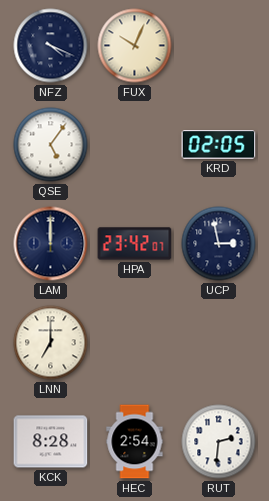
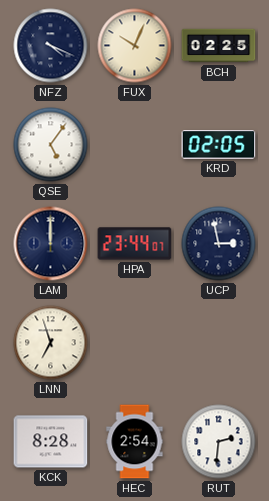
BCH: none -> 02:25
HPA: 23:42 -> 23:44
LNN: 7:00 -> 6:57
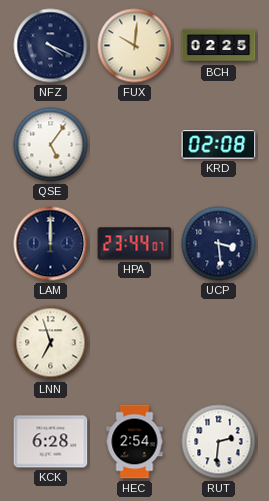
FUX: 10:04 -> 10:01
KRD: 02:05 -> 02:08
UCP: 2:58 -> 3:29
KCK: 8:28 -> 6:28
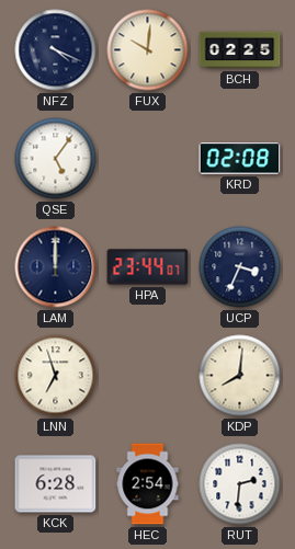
UCP: 3:29 -> 3:34
KDP: none -> 8:01
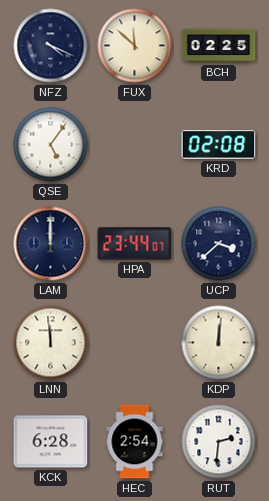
FUX: 10:01 -> 11:52
UCP: 3:34 -> 3:38
LNN: 6:57 -> 11:59
KDP: 8:01 -> 12:01
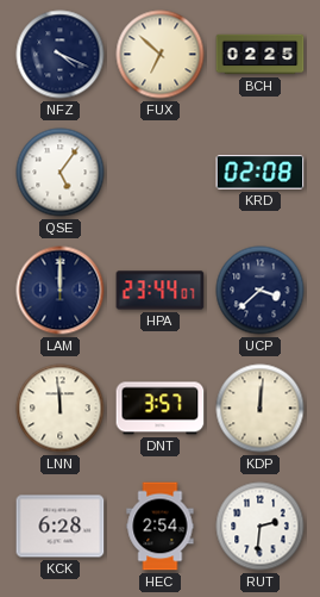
FUX: 11:52 -> 6:52
DNT: none -> 3:57
